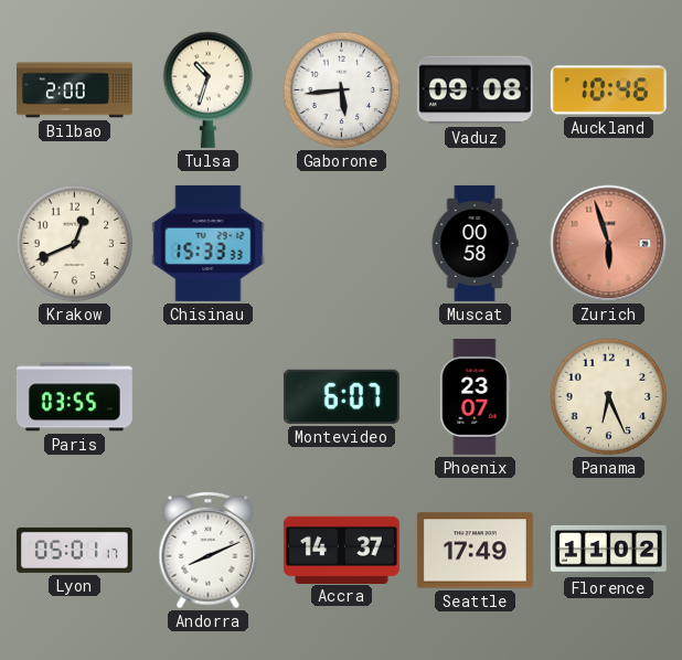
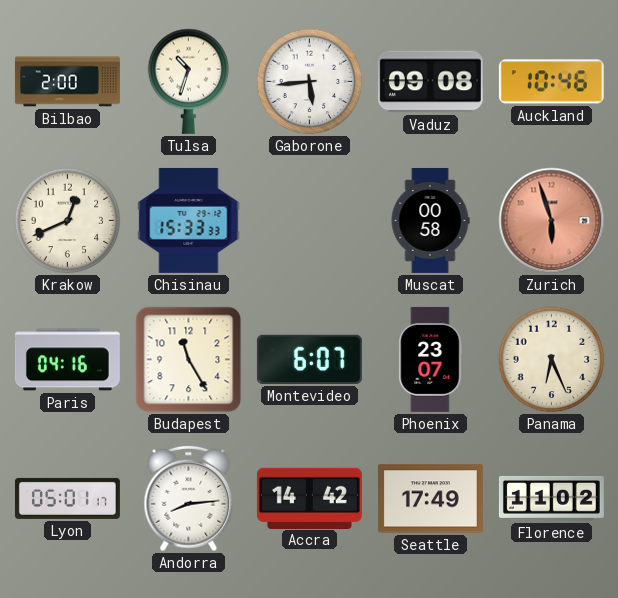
Paris: 03:55 -> 04:16
Budapest: none -> 11:25
Andorra: 8:11 -> 8:14
Accra: 14:37 -> 14:42
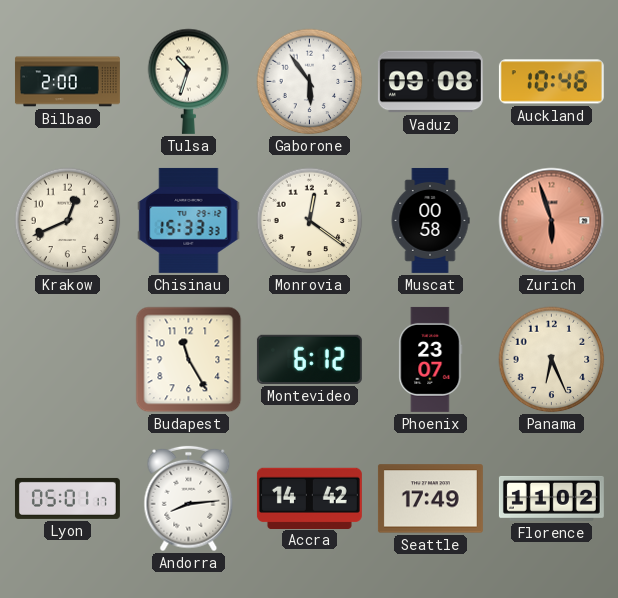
Gaborone: 5:44 -> 5:54
Monrovia: none -> 12:21
Paris: 04:16 -> none
Montevideo: 6:07 -> 6:12
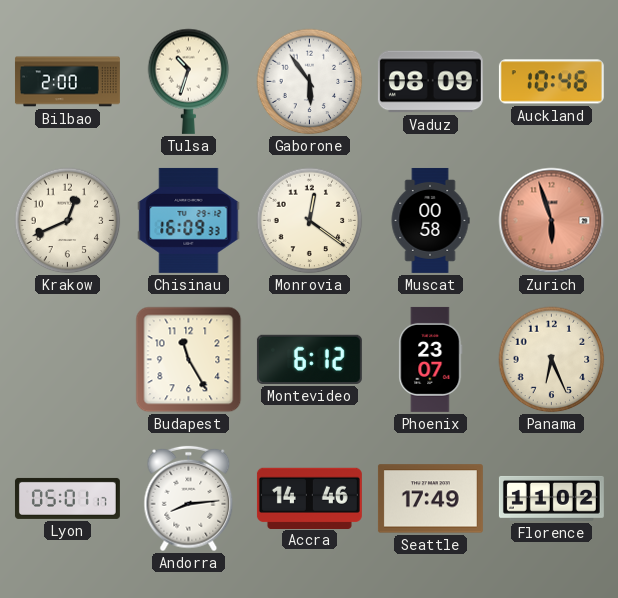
Vaduz: 09:08 -> 08:09
Chisinau: 15:33 -> 16:09
Accra: 14:42 -> 14:46
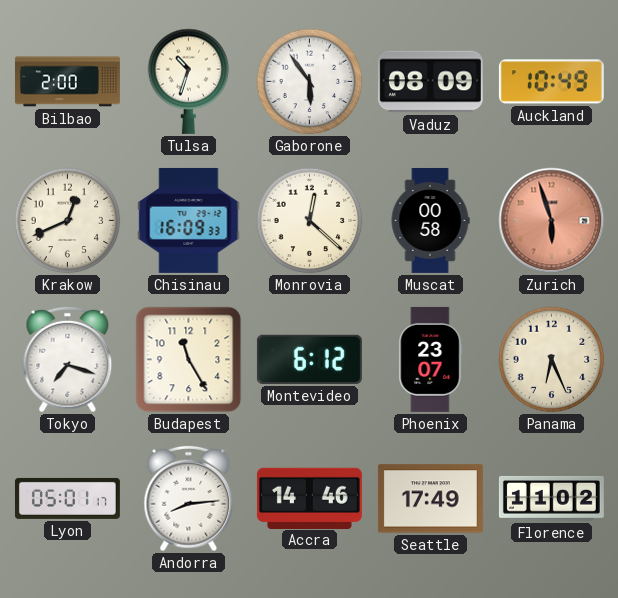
Auckland: 10:46 -> 10:49
Monrovia: 12:21 -> 12:22
Tokyo: none -> 7:18
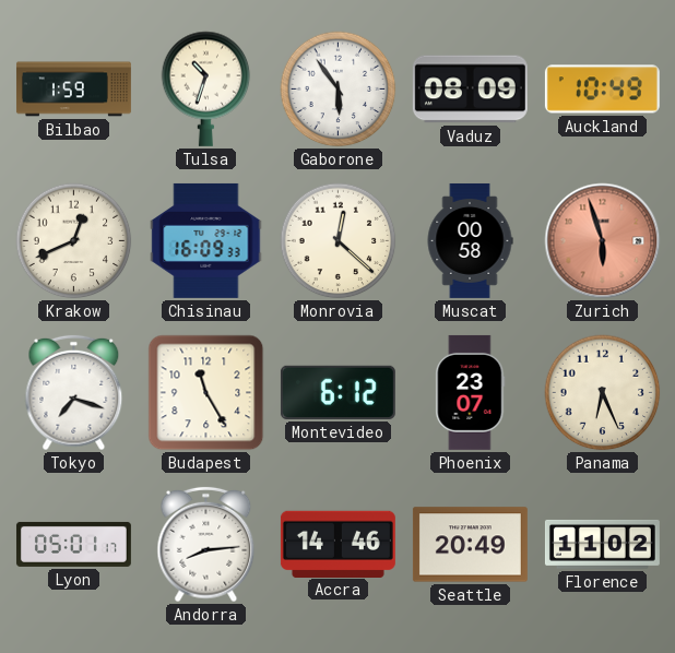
Bilbao: 2:00 -> 1:59
Seattle: 17:49 -> 20:49
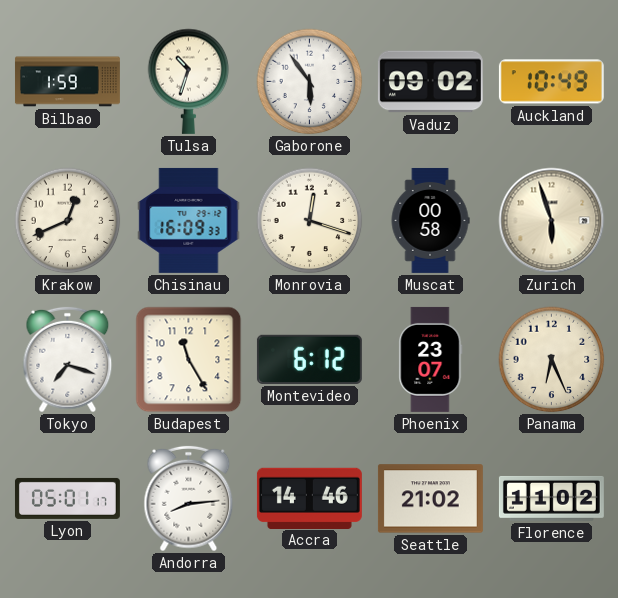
Vaduz: 08:09 -> 09:02
Monrovia: 12:22 -> 12:18
Zurich dial: salmon -> cream
Seattle: 20:49 -> 21:02
